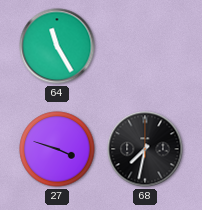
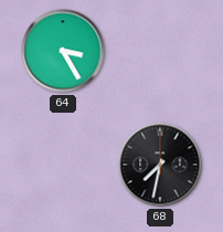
64: 11:25 -> 3:25
27: 3:48 -> none
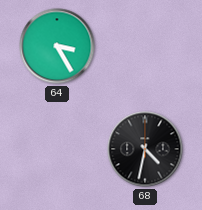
68: 7:32 -> 4:32
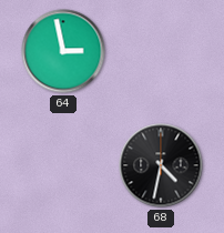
64: 3:25 -> 2:58
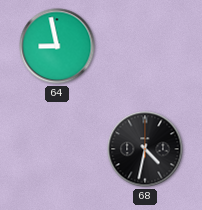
64: 2:58 -> 8:58
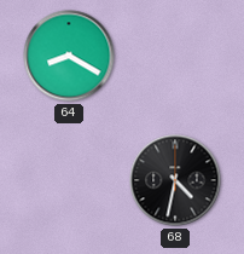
64: 8:58 -> 8:20
